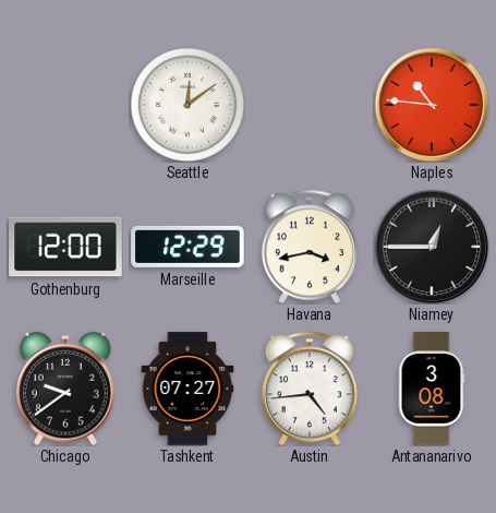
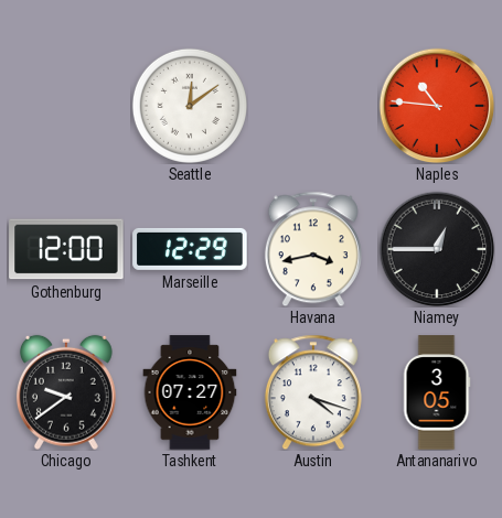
Austin: 4:44 -> 4:18
Antananarivo: 3:08 -> 3:05
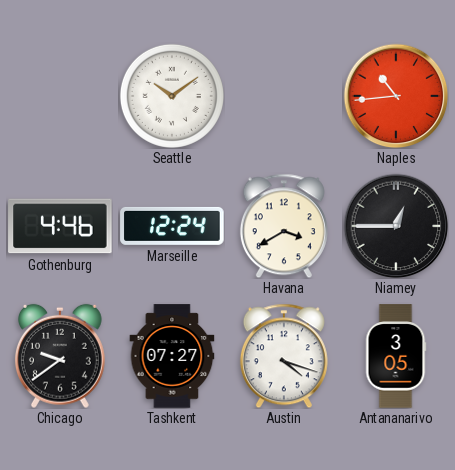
Seattle: 12:09 -> 10:09
Naples: 10:46 -> 10:44
Gothenburg: 12:00 -> 4:46
Marseille: 12:29 -> 12:24
Havana: 3:43 -> 3:40
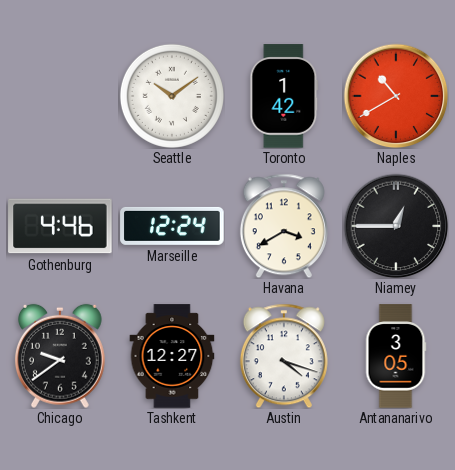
Toronto: none -> 1:42
Naples: 10:44 -> 10:40
Tashkent: 07:27 -> 12:27
